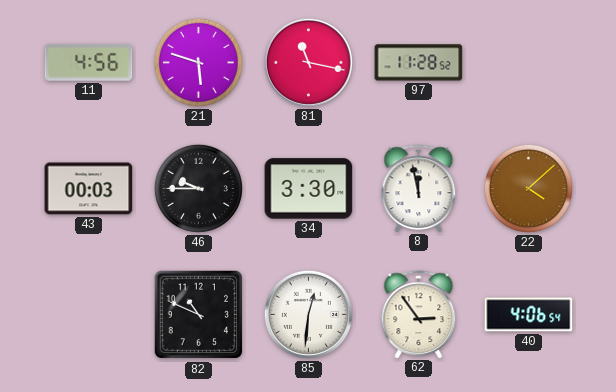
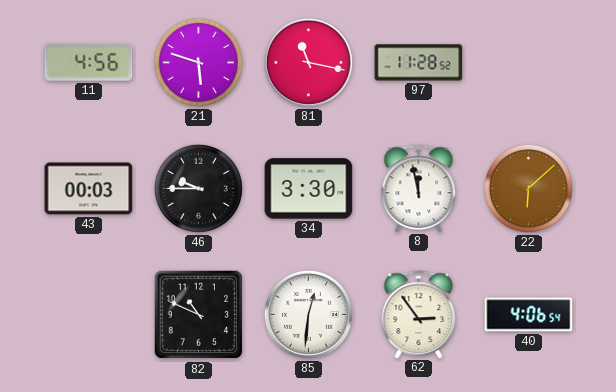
22: 4:08 -> 6:08
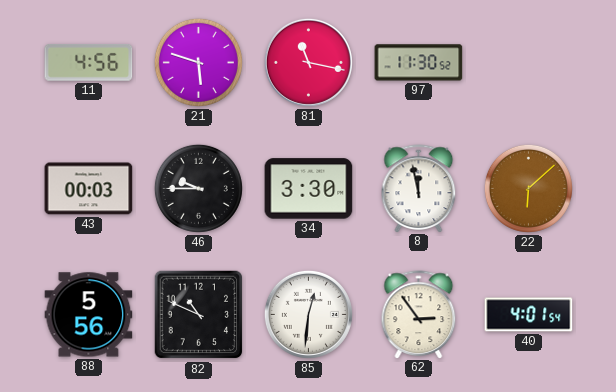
97: 11:28 -> 11:30
88: none -> 5:56
40: 4:06 -> 4:01
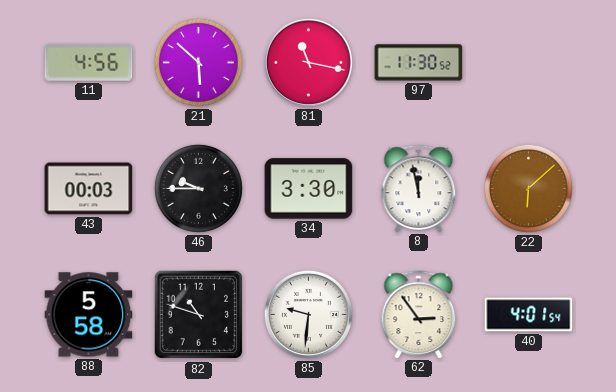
21: 5:48 -> 5:52
88: 5:56 -> 5:58
82: 10:49 -> 10:48
85: 12:31 -> 9:31
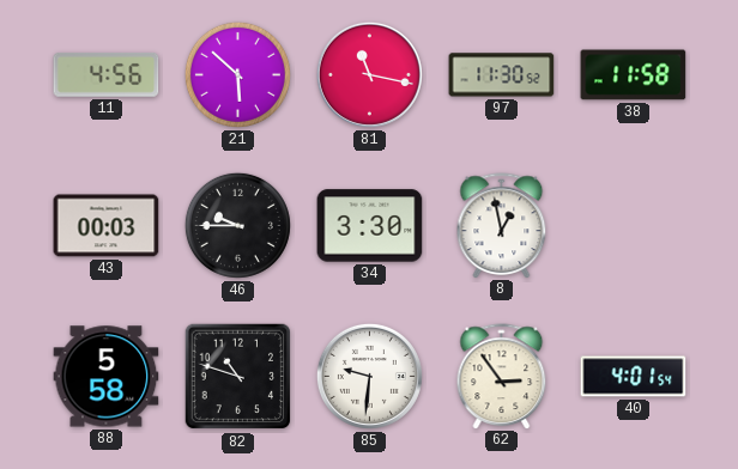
38: none -> 11:58
8: 11:58 -> 12:58
22: 6:08 -> none
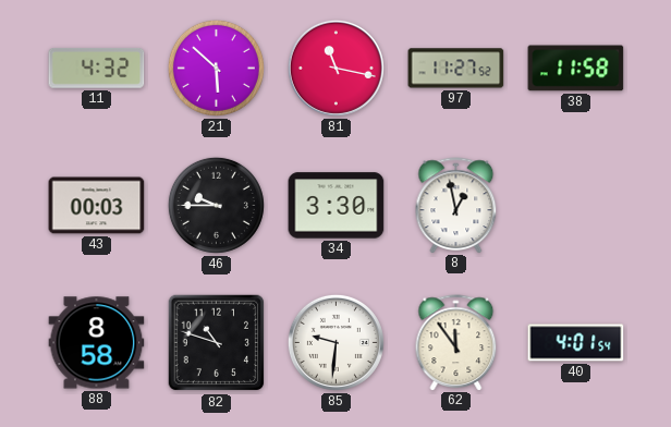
11: 4:56 -> 4:32
97: 11:30 -> 11:27
88: 5:58 -> 8:58
62: 2:54 -> 11:54
